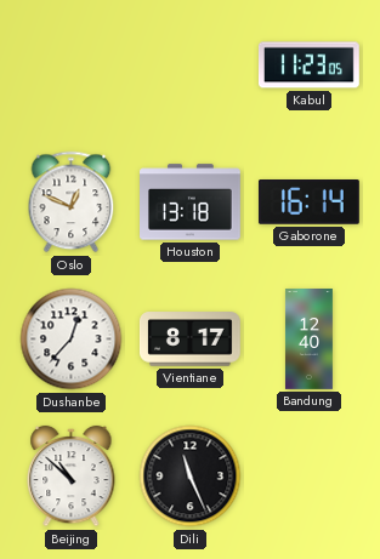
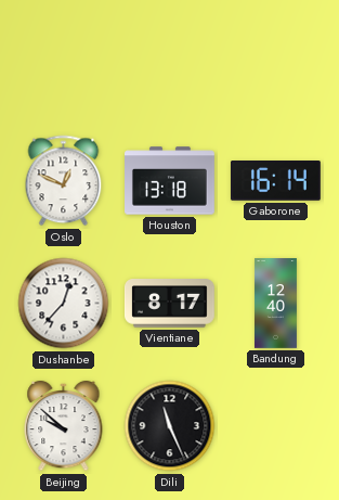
Kabul: 11:23 -> none
Beijing: 10:52 -> 9:52
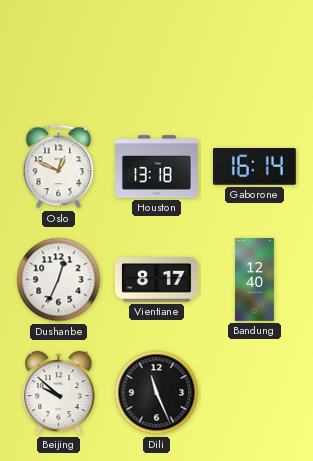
Dushanbe: 12:37 -> 12:34
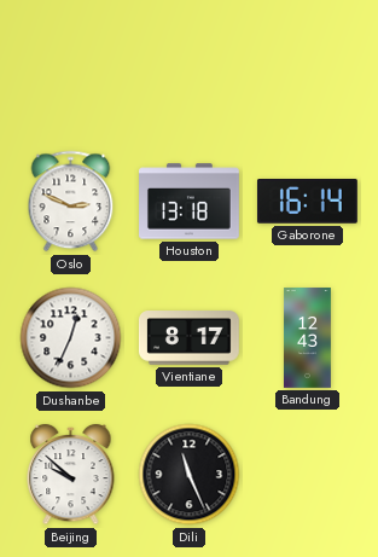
Oslo: 12:49 -> 2:49
Bandung: 12:40 -> 12:43
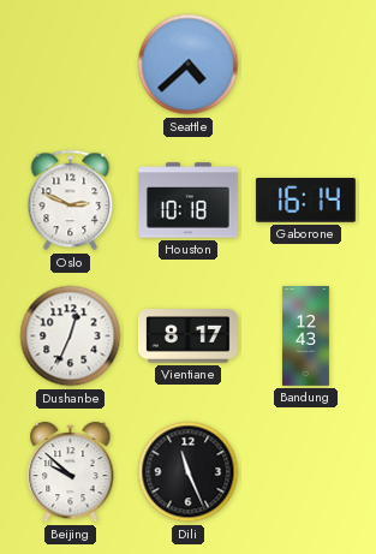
Seattle: none -> 4:38
Houston: 13:18 -> 10:18
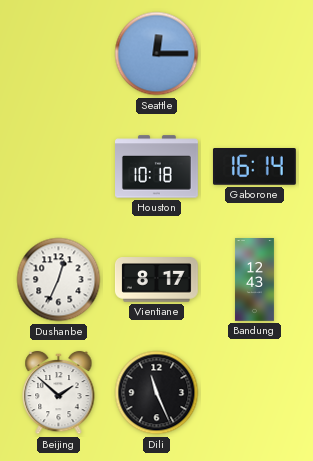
Seattle: 4:38 -> 12:15
Oslo: 2:49 -> none
Beijing: 9:52 -> 1:52
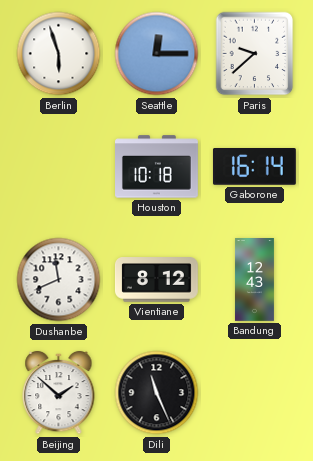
Berlin: none -> 5:57
Paris: none -> 9:38
Dushanbe: 12:34 -> 11:41
Vientiane: 8:17 -> 8:12
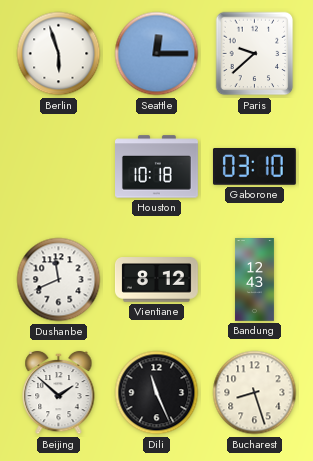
Gaborone: 16:14 -> 03:10
Bucharest: none -> 8:27
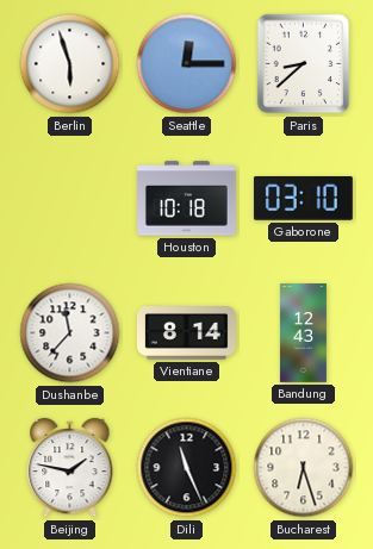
Paris: 9:38 -> 8:38
Dushanbe: 11:41 -> 11:37
Vientiane: 8:12 -> 8:14
Beijing: 1:52 -> 1:47
Bucharest: 8:27 -> 6:27
